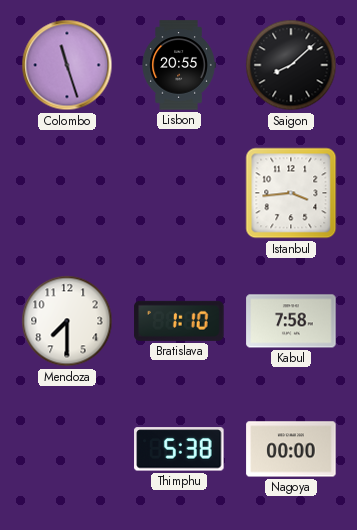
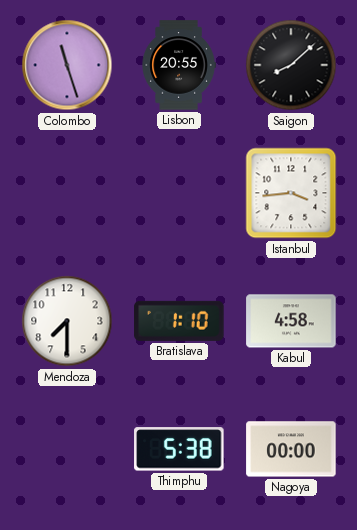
Kabul: 7:58 -> 4:58
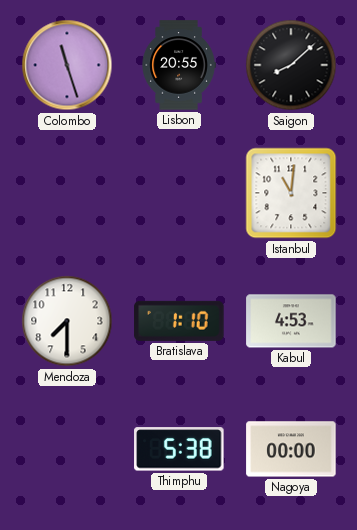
Istanbul: 3:44 -> 11:01
Kabul: 4:58 -> 4:53
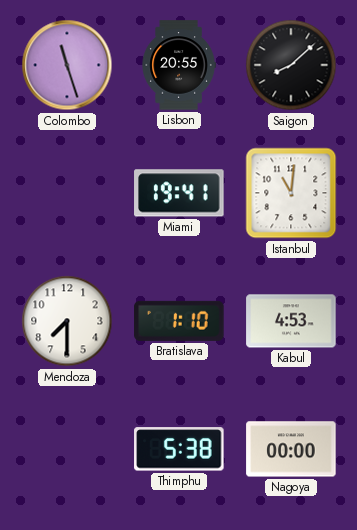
Miami: none -> 19:41
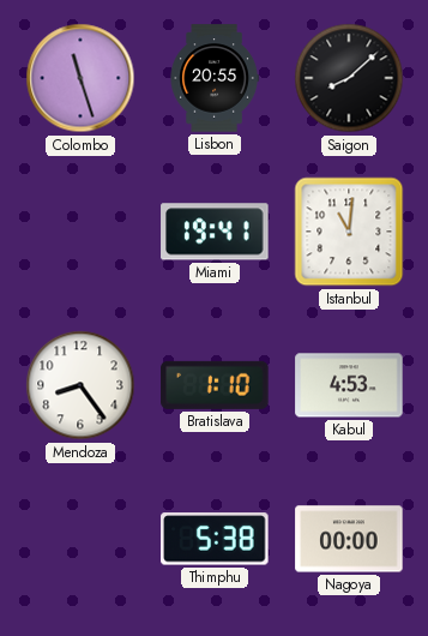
Mendoza: 7:30 -> 8:24
